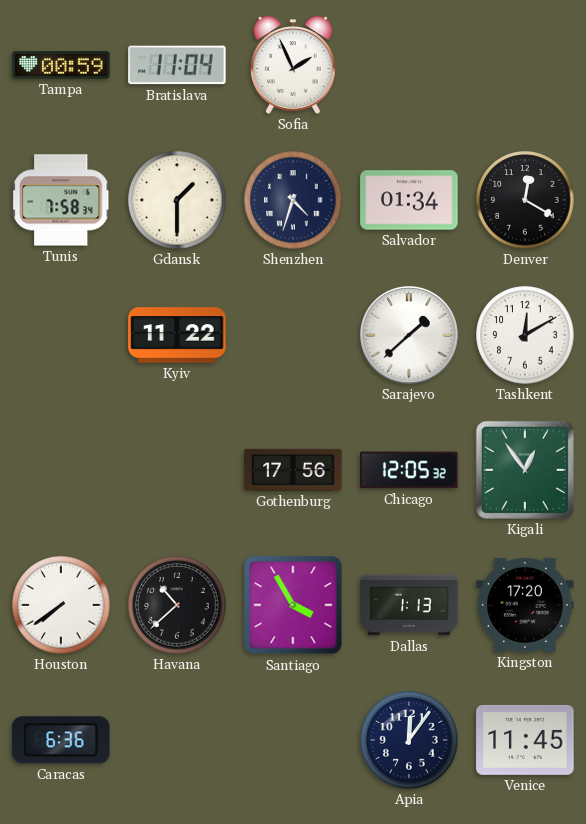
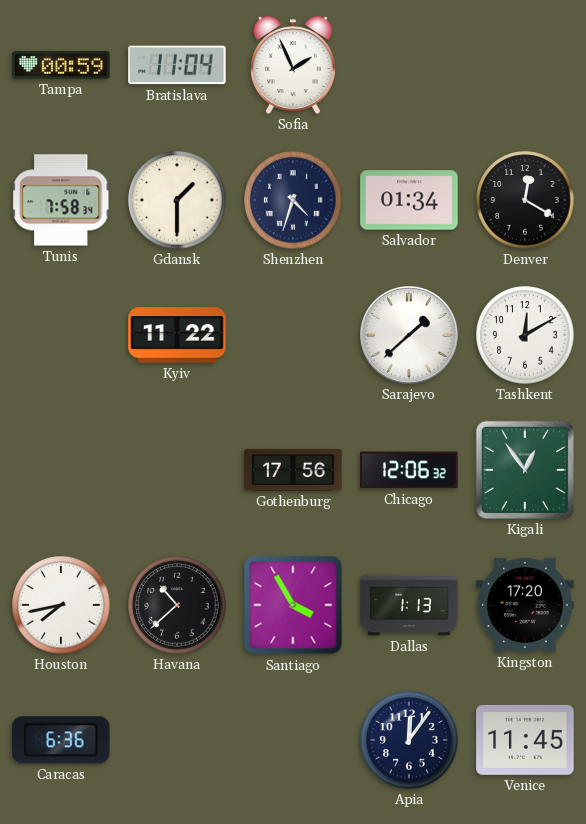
Chicago: 12:05 -> 12:06
Houston: 7:39 -> 7:43
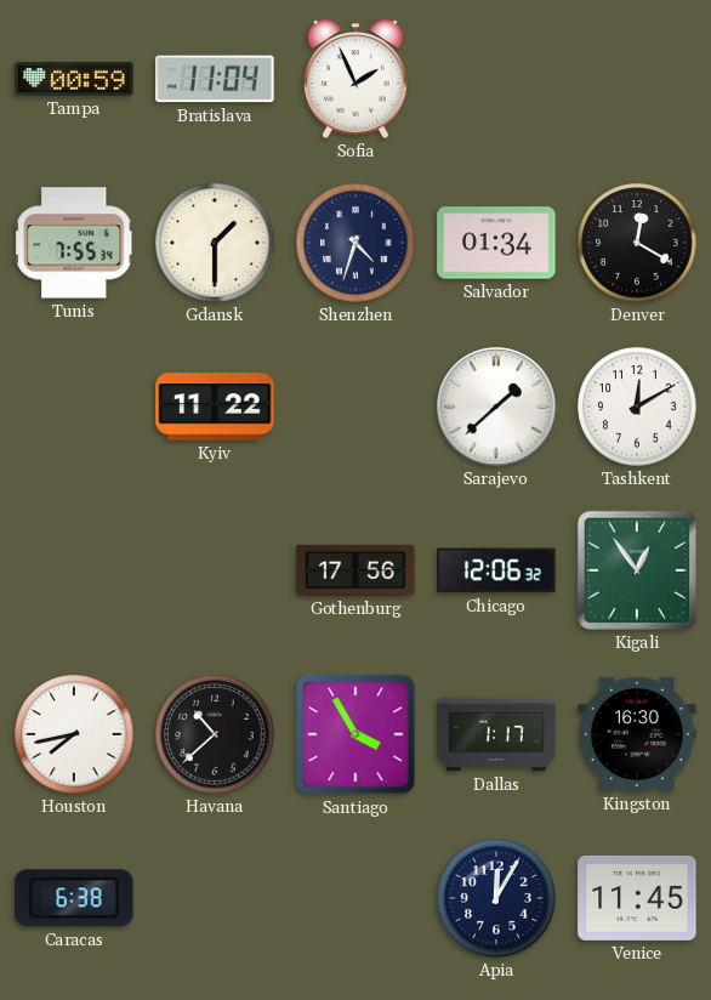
Tunis: 7:58 -> 7:55
Dallas: 1:13 -> 1:17
Kingston: 17:20 -> 16:30
Caracas: 6:36 -> 6:38
Apia: 12:06 -> 12:05
